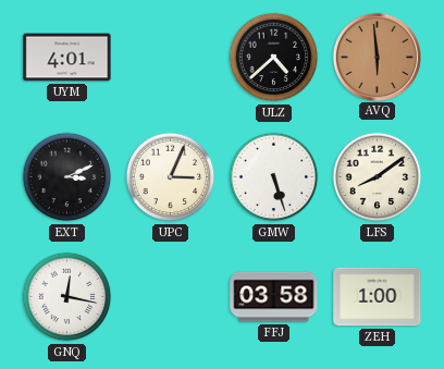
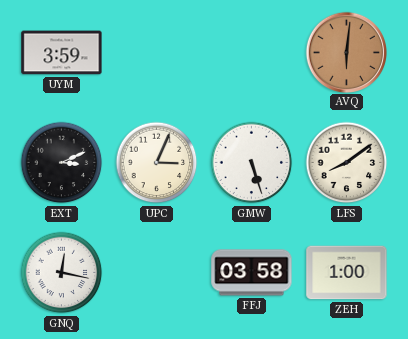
UYM: 4:01 -> 3:59
ULZ: 4:38 -> none
AVQ: 5:59 -> 6:01
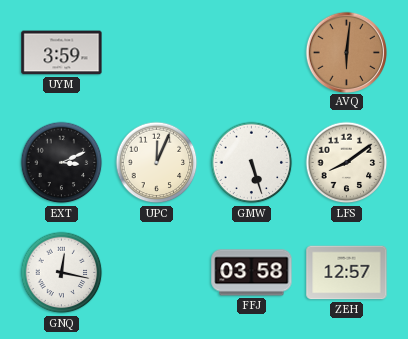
UPC: 3:04 -> 12:04
ZEH: 1:00 -> 12:57
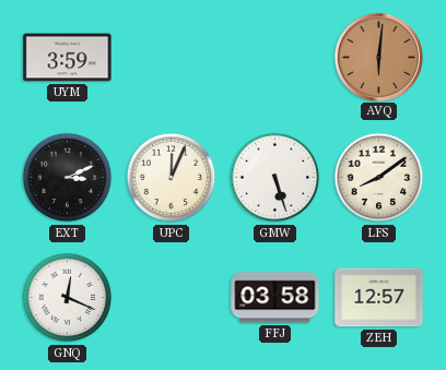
GNQ: 12:17 -> 12:19
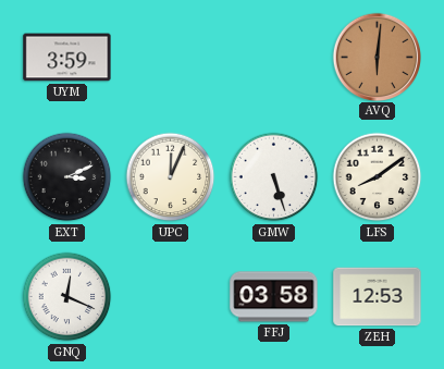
ZEH: 12:57 -> 12:53
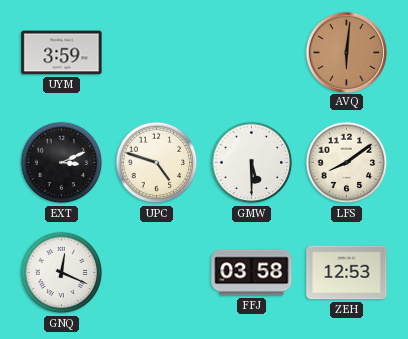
UPC: 12:04 -> 4:48
GMW: 5:27 -> 5:30
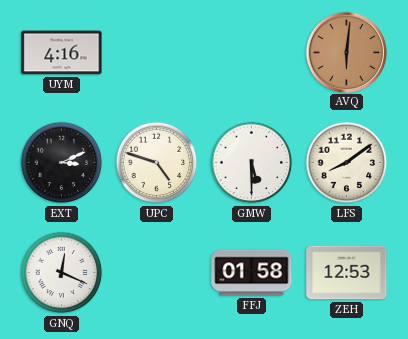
UYM: 3:59 -> 4:16
FFJ: 03:58 -> 01:58
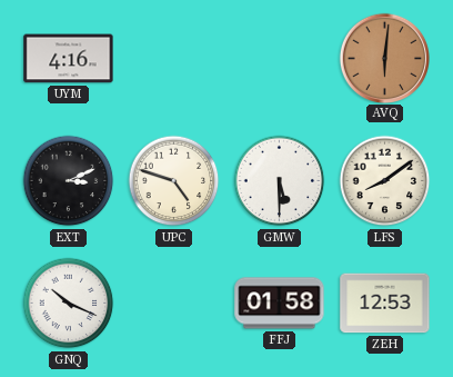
GNQ: 12:19 -> 10:19
